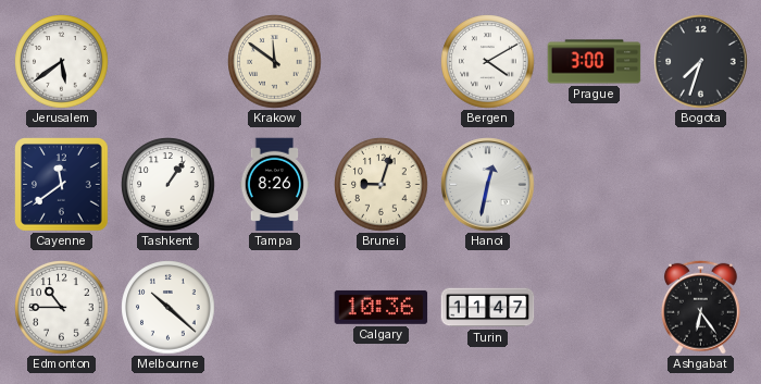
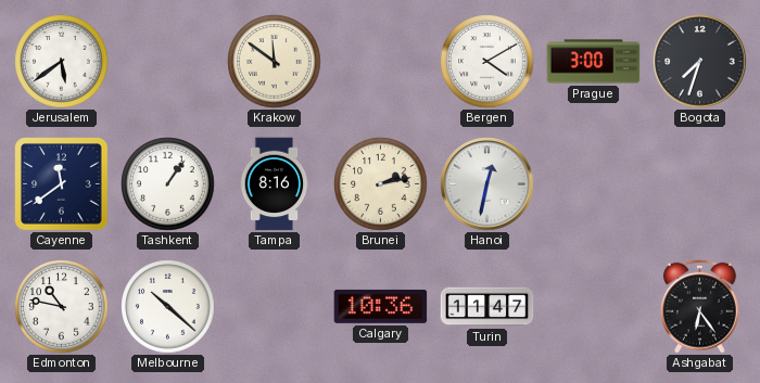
Tampa: 8:26 -> 8:16
Brunei: 9:03 -> 2:13
Edmonton: 10:45 -> 10:47
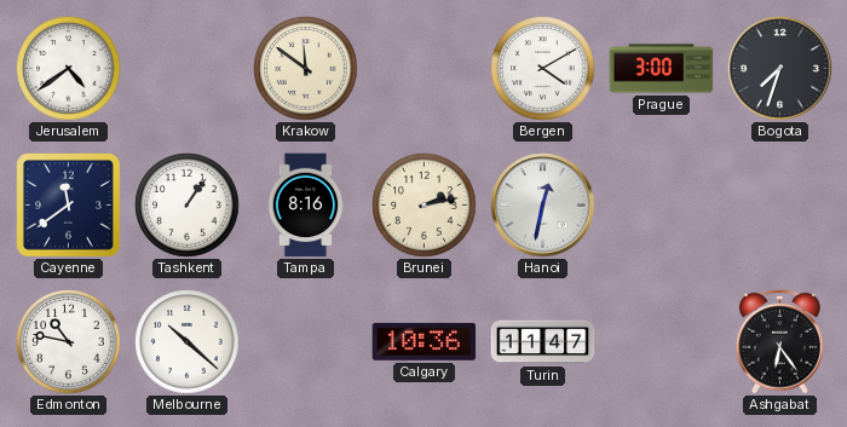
Jerusalem: 5:39 -> 4:39
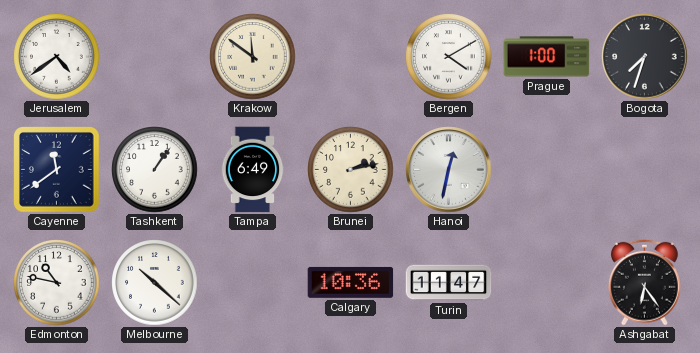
Prague: 3:00 -> 1:00
Tampa: 8:16 -> 6:49
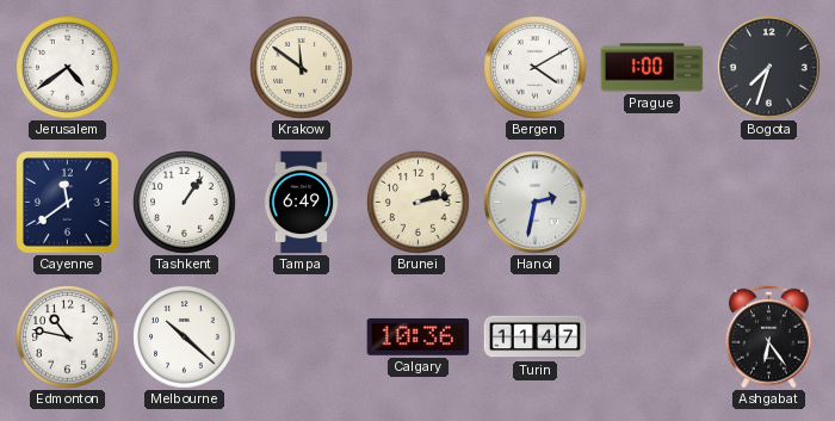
Hanoi: 12:32 -> 2:32
